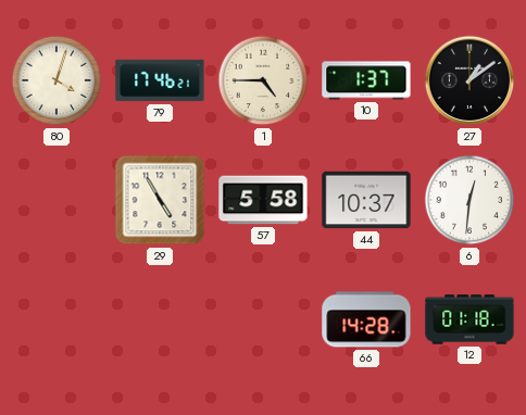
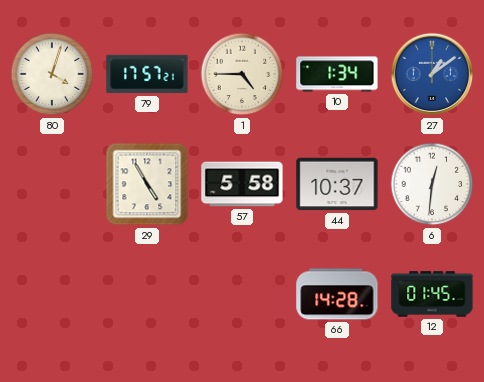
79: 17:46 -> 17:57
10: 1:37 -> 1:34
27 dial: black -> blue
12: 01:18 -> 01:45
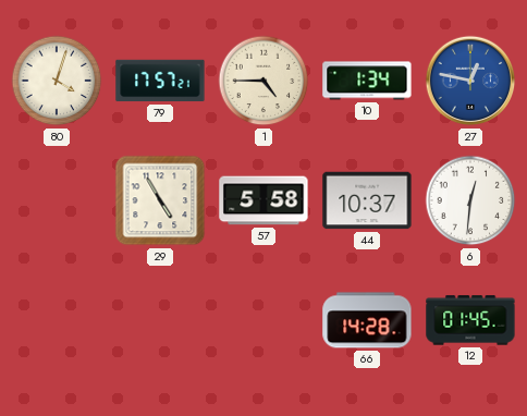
27: 1:09 -> 12:47
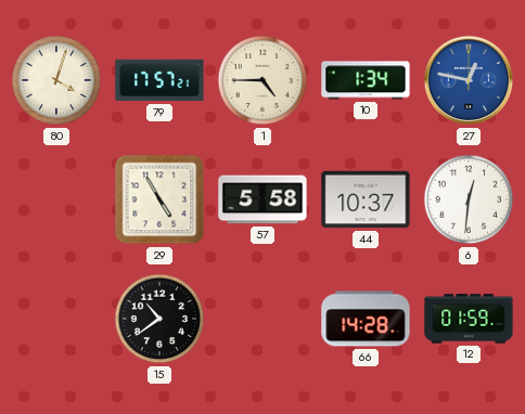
15: none -> 10:39
12: 01:45 -> 01:59
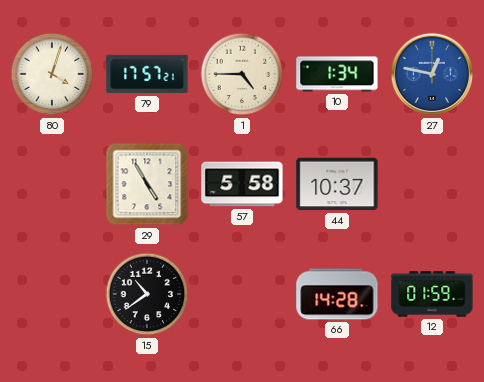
6: 12:31 -> none
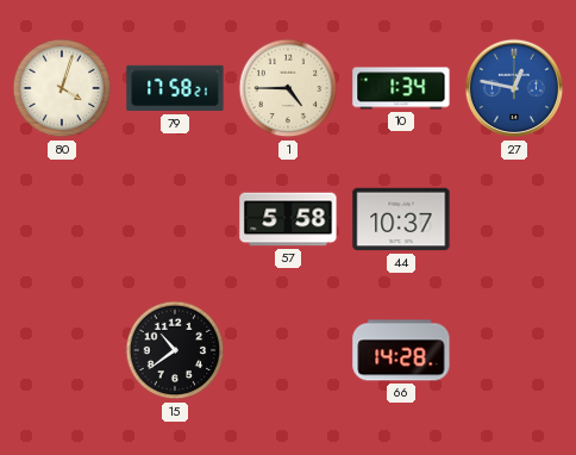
79: 17:57 -> 17:58
29: 4:55 -> none
12: 01:59 -> none
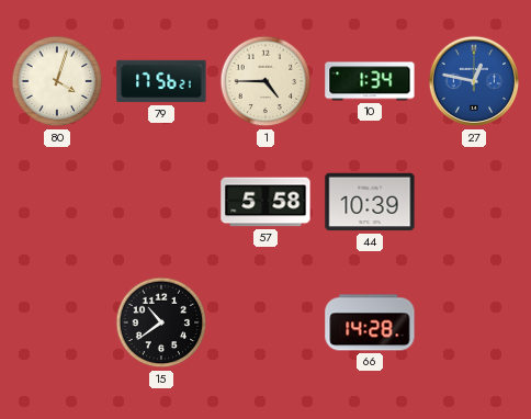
79: 17:58 -> 17:56
44: 10:37 -> 10:39
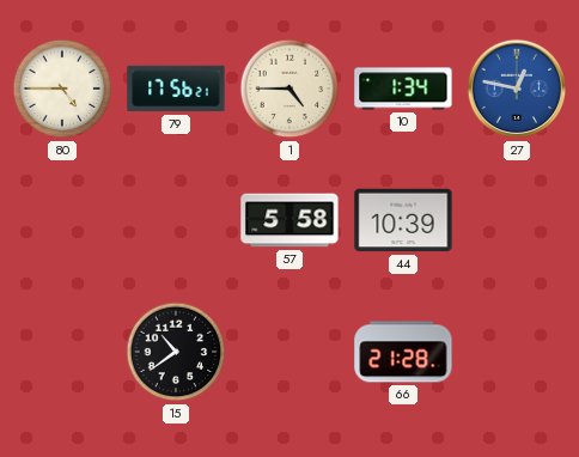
80: 4:03 -> 4:45
66: 14:28 -> 21:28
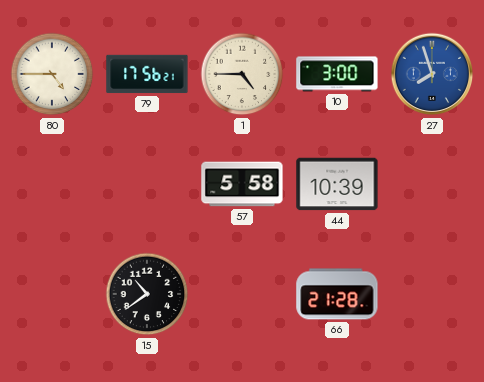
10: 1:34 -> 3:00
27: 12:47 -> 7:57
